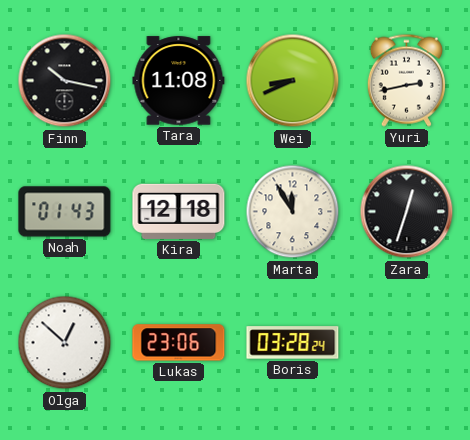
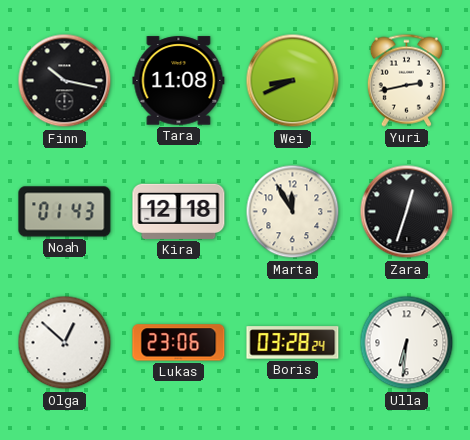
Ulla: none -> 6:31
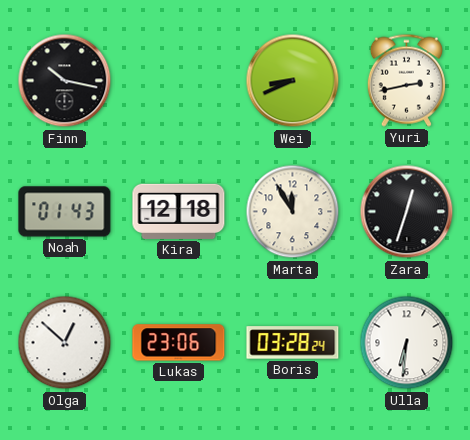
Tara: 11:08 -> none
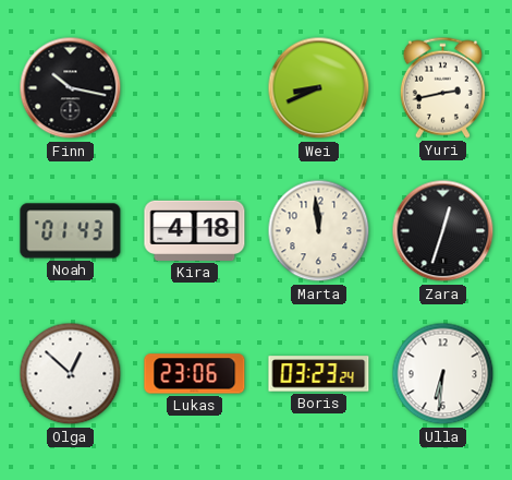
Kira: 12:18 -> 4:18
Marta: 11:55 -> 11:59
Boris: 03:28 -> 03:23
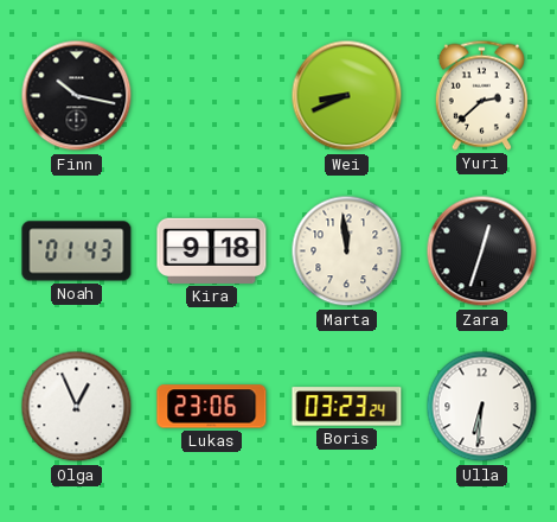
Yuri: 2:43 -> 2:38
Kira: 4:18 -> 9:18
Olga: 12:52 -> 12:56
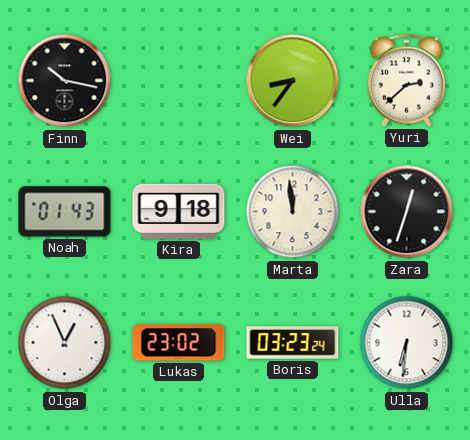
Wei: 8:41 -> 8:36
Lukas: 23:06 -> 23:02
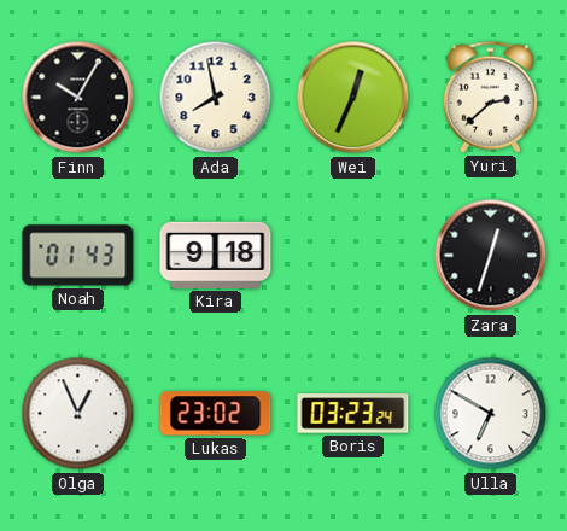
Finn: 10:17 -> 10:05
Ada: none -> 7:58
Wei: 8:36 -> 12:34
Marta: 11:59 -> none
Ulla: 6:31 -> 6:50
